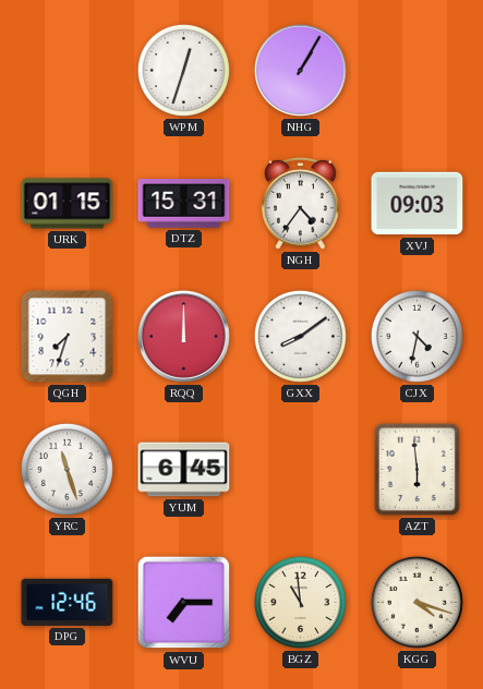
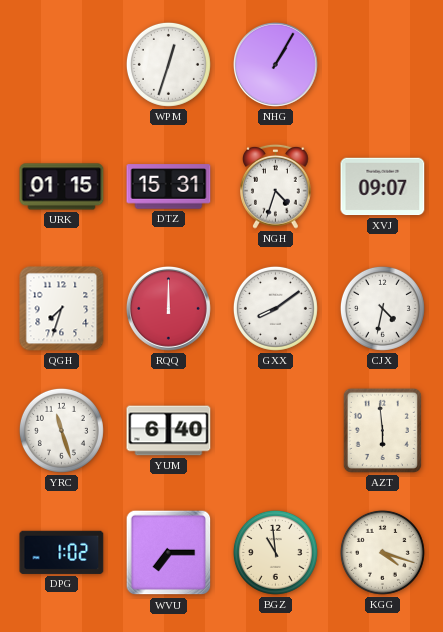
NGH: 4:36 -> 4:33
XVJ: 09:03 -> 09:07
YUM: 6:45 -> 6:40
DPG: 12:46 -> 1:02
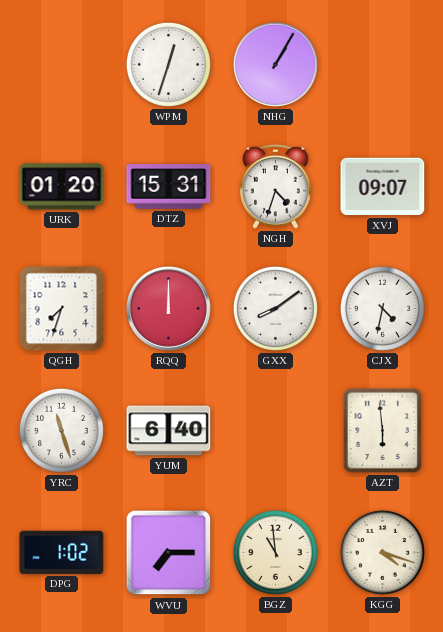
URK: 01:15 -> 01:20
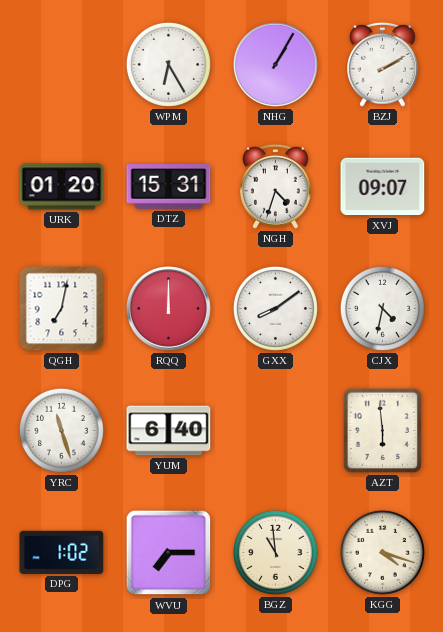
WPM: 12:33 -> 6:25
BZJ: none -> 2:10
QGH: 7:33 -> 7:02
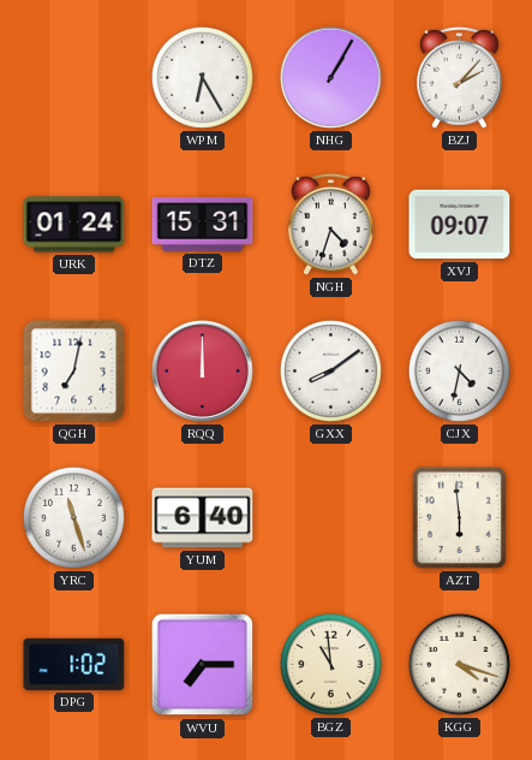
BZJ: 2:10 -> 2:07
URK: 01:20 -> 01:24
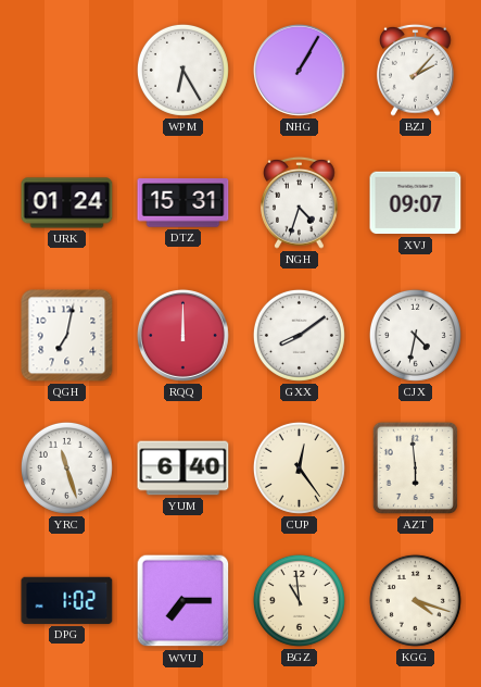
CUP: none -> 12:24
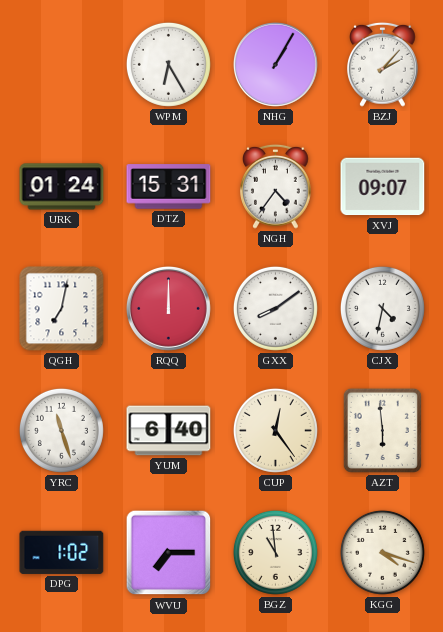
NGH: 4:33 -> 4:36
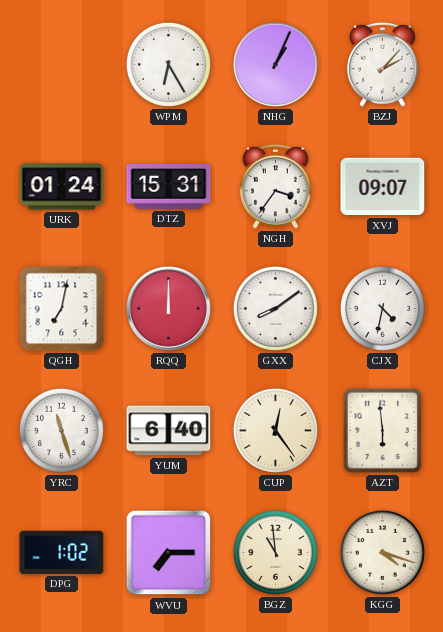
NHG: 1:05 -> 1:04
NGH: 4:36 -> 3:36
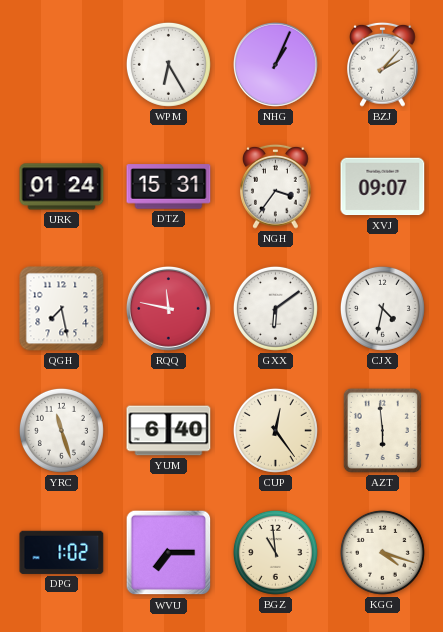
QGH: 7:02 -> 7:28
RQQ: 12:00 -> 11:47
GXX: 8:09 -> 6:09
